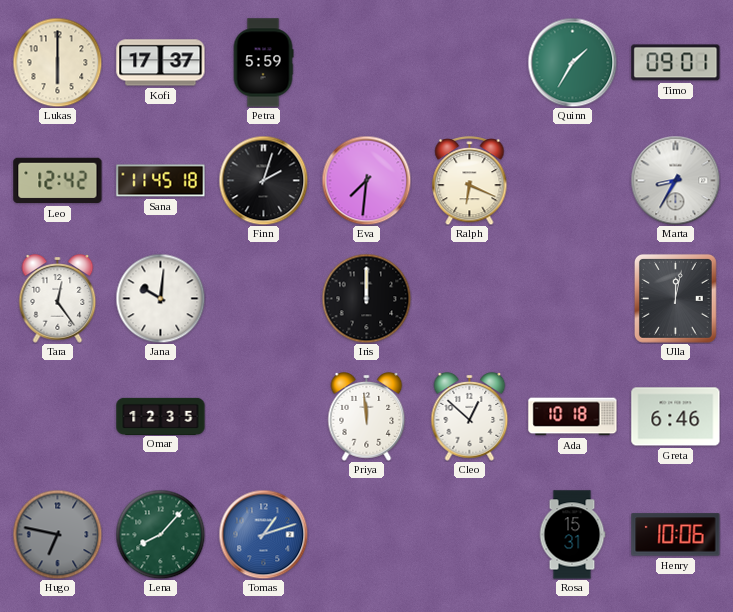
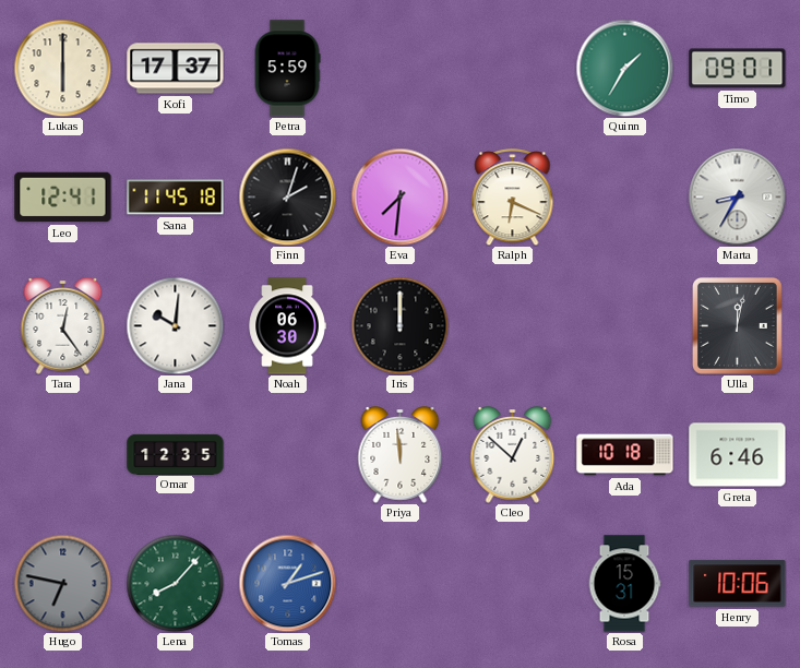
Leo: 12:42 -> 12:41
Noah: none -> 06:30
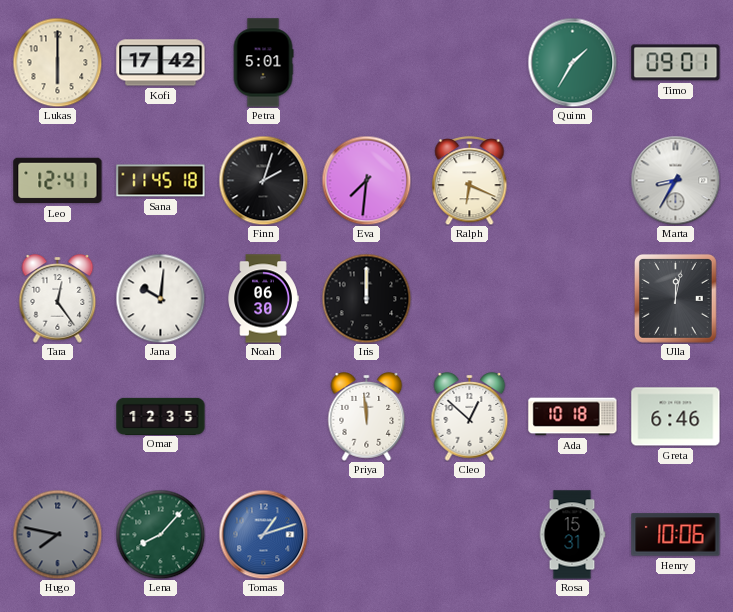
Kofi: 17:37 -> 17:42
Petra: 5:59 -> 5:01
Hugo: 6:47 -> 7:47
